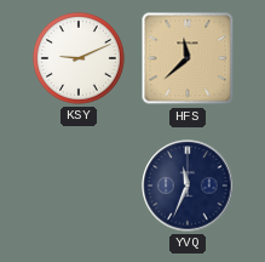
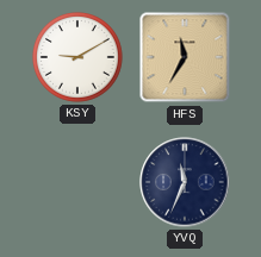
KSY: 9:11 -> 9:10
HFS: 11:38 -> 11:35
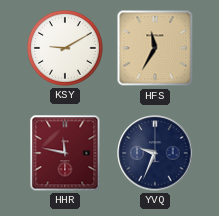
HHR: none -> 11:47
YVQ: 11:34 -> 9:34
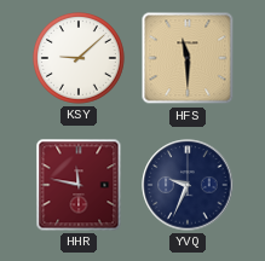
KSY: 9:10 -> 9:08
HFS: 11:35 -> 11:30
